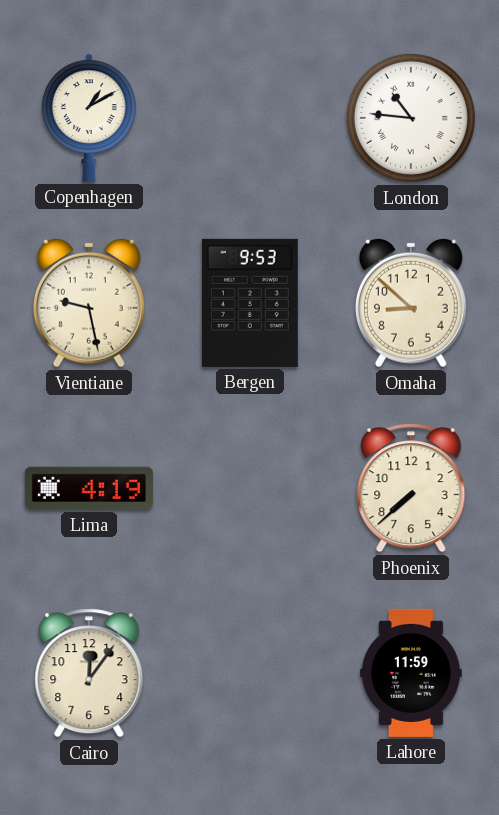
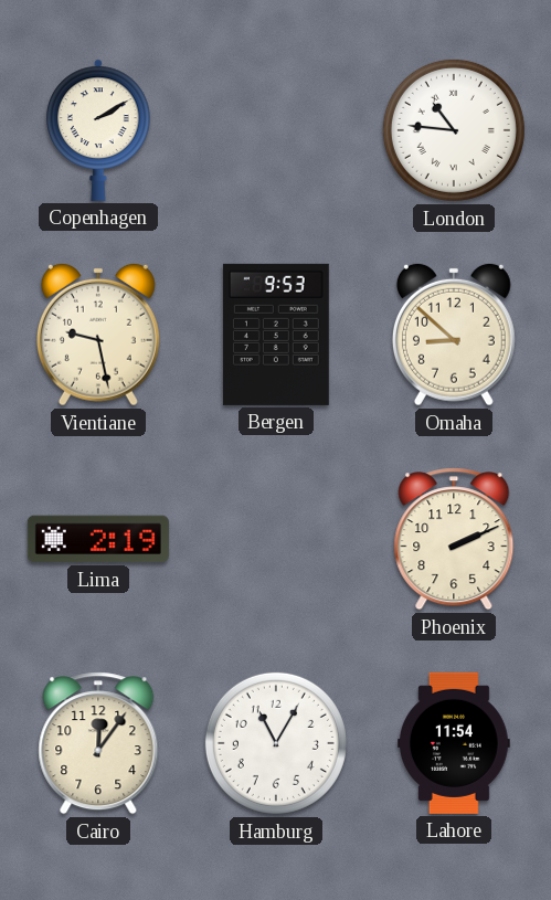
Copenhagen: 1:10 -> 2:10
Lima: 4:19 -> 2:19
Phoenix: 7:38 -> 2:11
Hamburg: none -> 11:05
Lahore: 11:59 -> 11:54
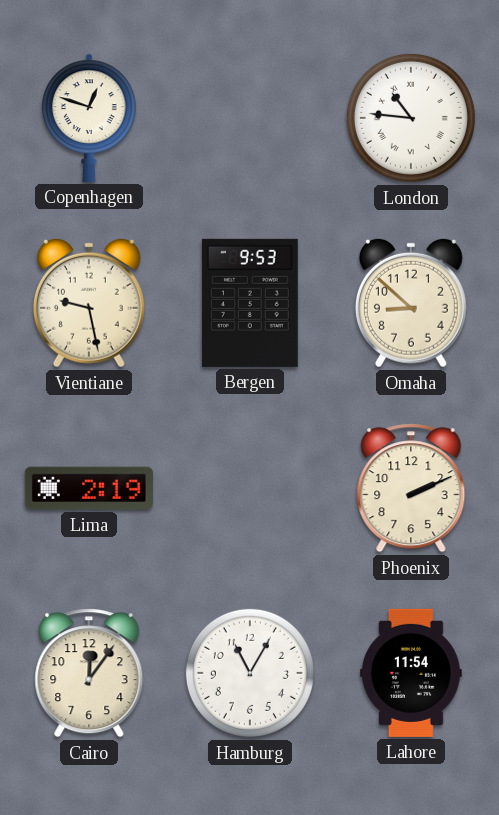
Copenhagen: 2:10 -> 12:48
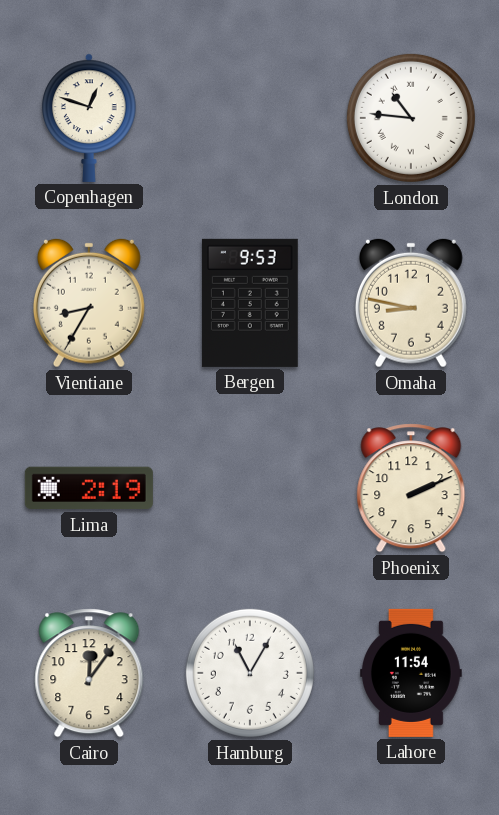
Vientiane: 9:28 -> 8:35
Omaha: 8:52 -> 8:47
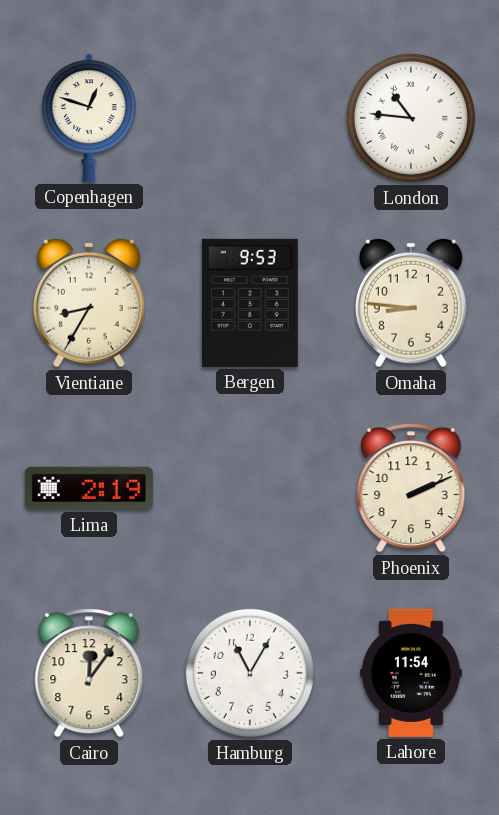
Omaha: 8:47 -> 8:46
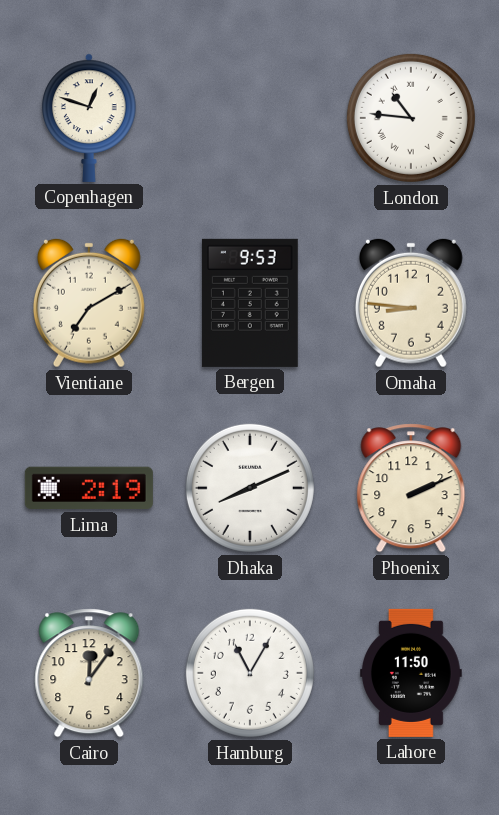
Vientiane: 8:35 -> 7:10
Dhaka: none -> 8:11
Lahore: 11:54 -> 11:50
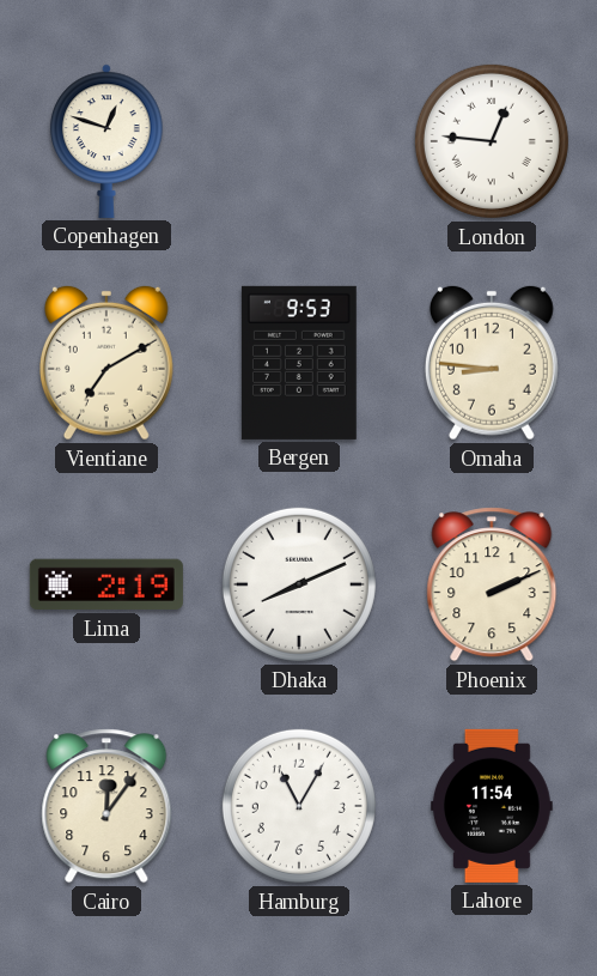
London: 10:46 -> 12:46
Lahore: 11:50 -> 11:54
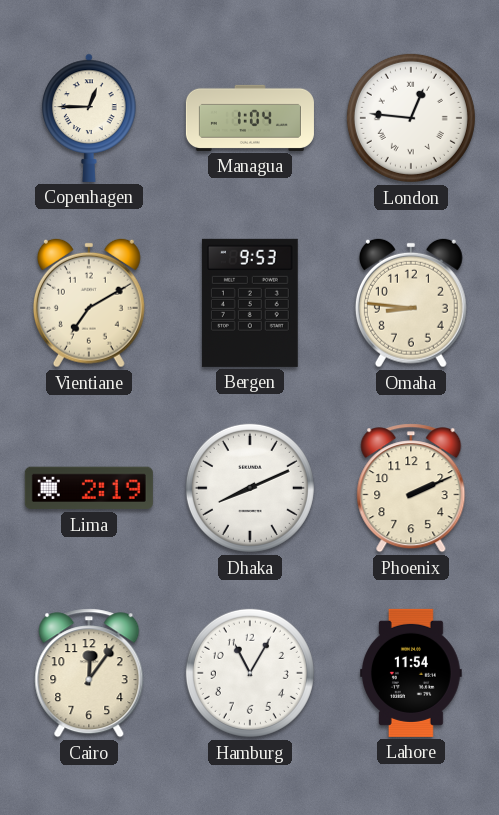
Copenhagen: 12:48 -> 12:45
Managua: none -> 1:04
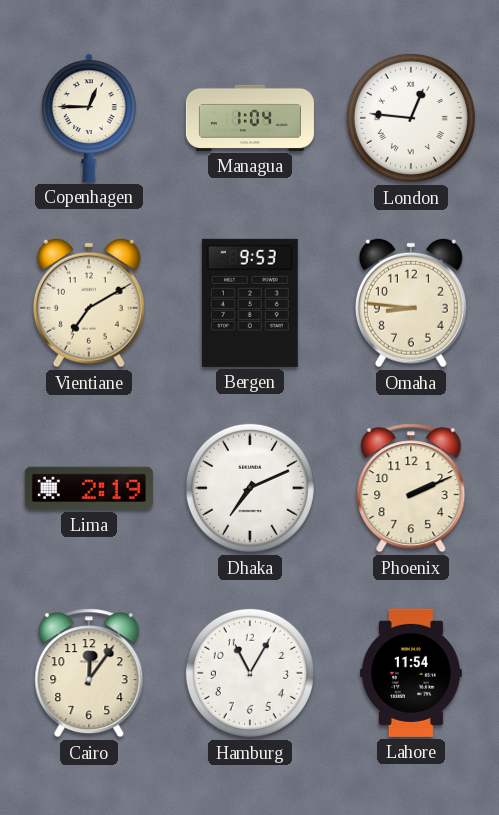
Dhaka: 8:11 -> 7:11
